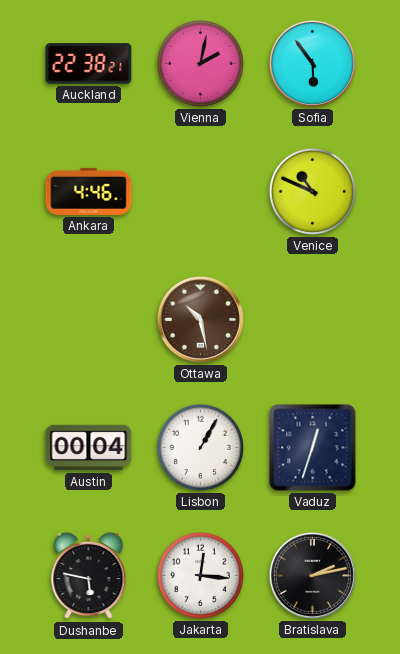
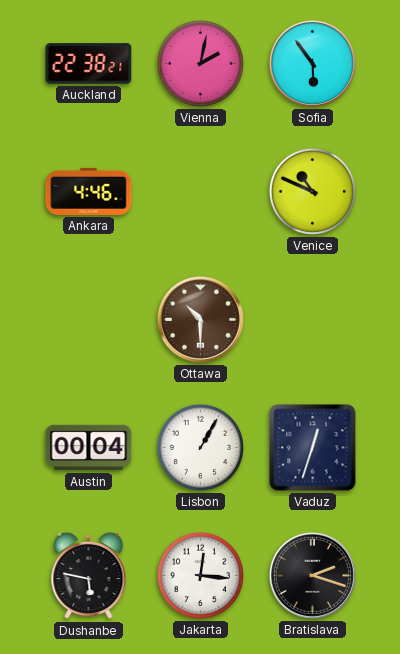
Ottawa: 10:28 -> 10:30
Bratislava: 2:13 -> 2:18
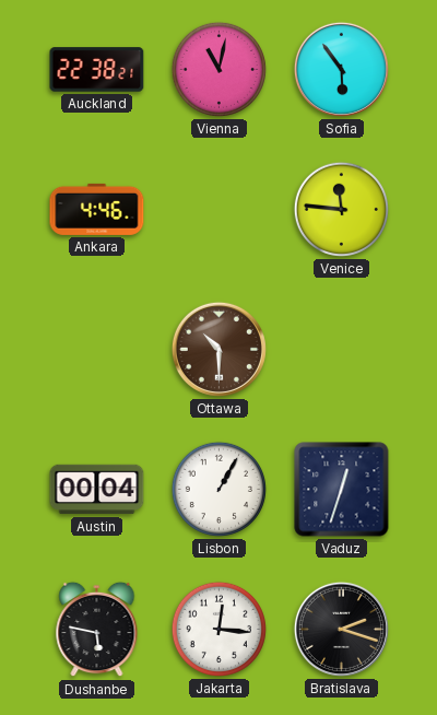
Vienna: 2:02 -> 11:02
Venice: 10:49 -> 11:46
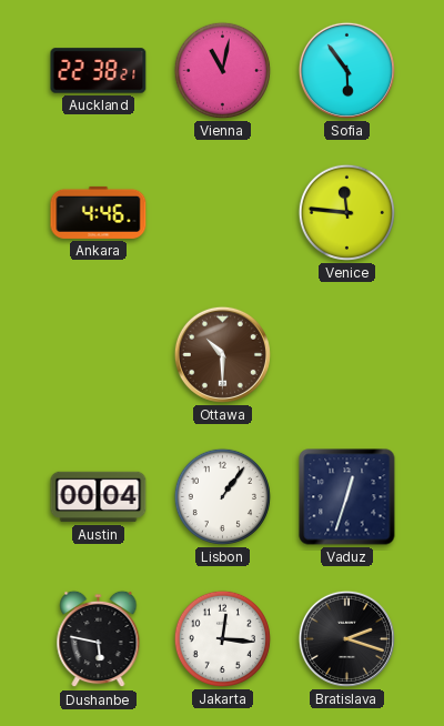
Lisbon: 1:05 -> 1:06
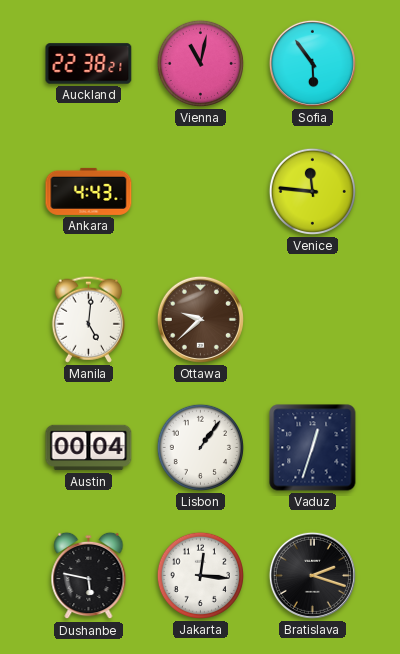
Ankara: 4:46 -> 4:43
Manila: none -> 5:01
Ottawa: 10:30 -> 9:38
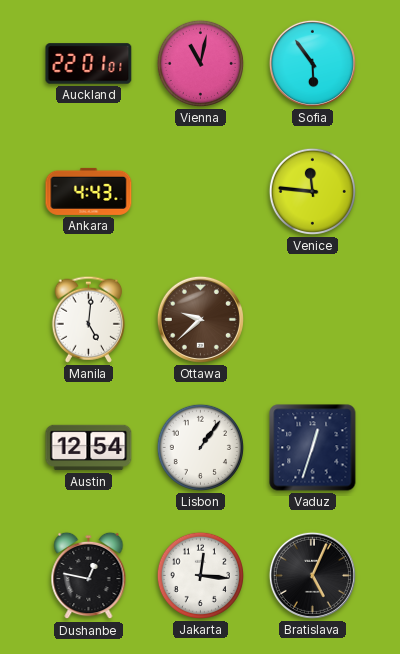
Auckland: 22:38 -> 22:01
Austin: 00:04 -> 12:54
Dushanbe: 5:47 -> 12:47
Bratislava: 2:18 -> 5:04
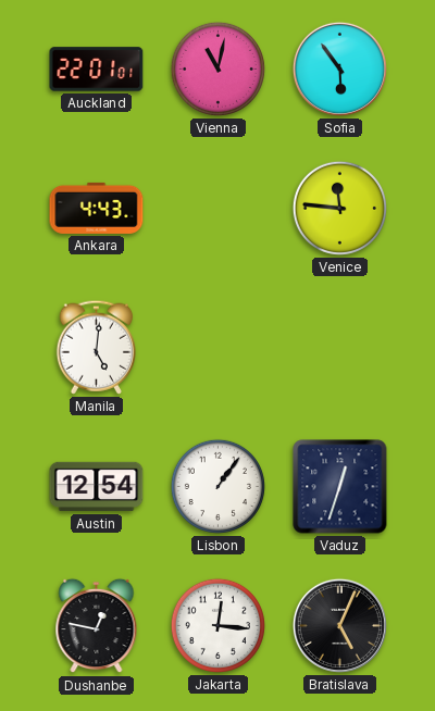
Ottawa: 9:38 -> none
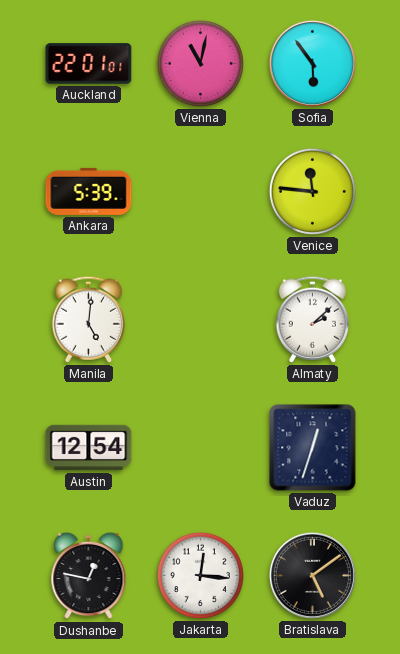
Ankara: 4:43 -> 5:39
Almaty: none -> 2:08
Lisbon: 1:06 -> none
Bratislava: 5:04 -> 5:09
